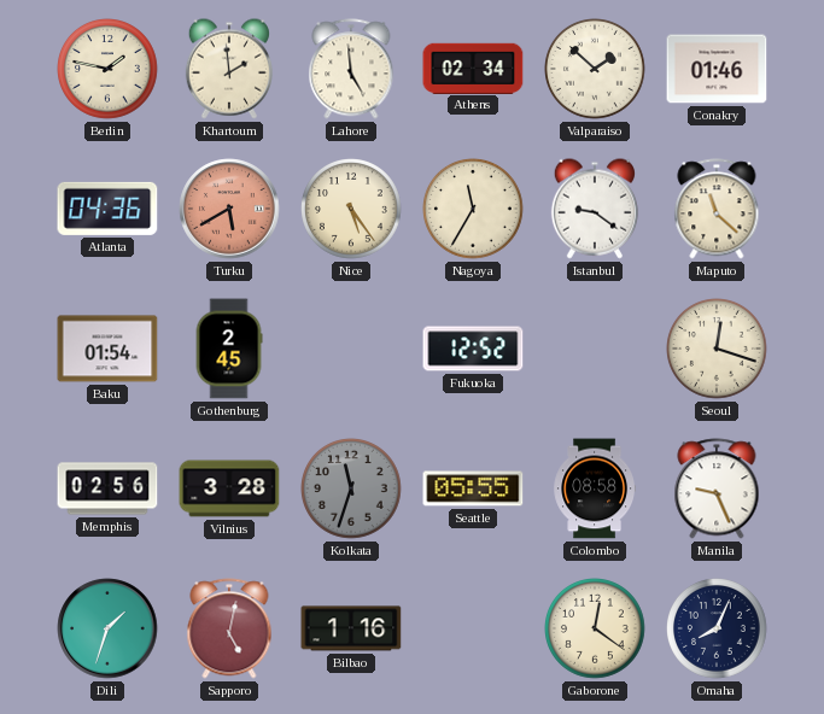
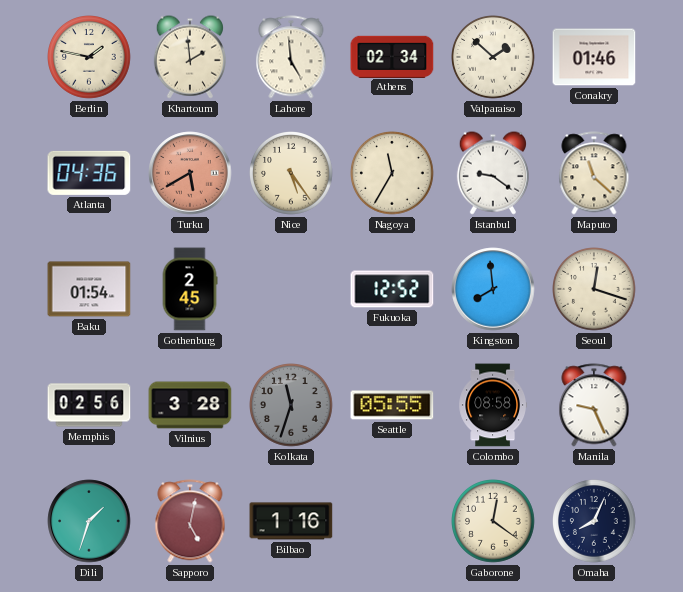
Kingston: none -> 7:59
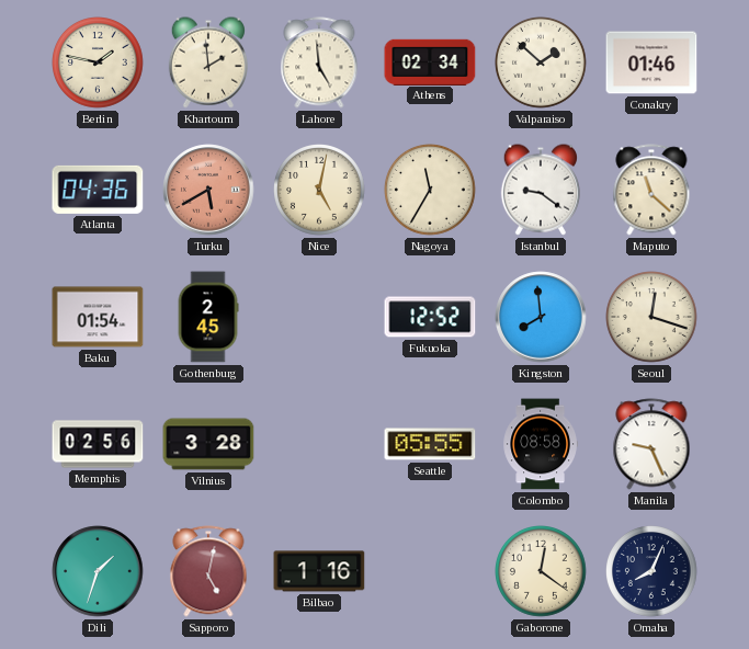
Nice: 5:24 -> 5:02
Kolkata: 11:33 -> none
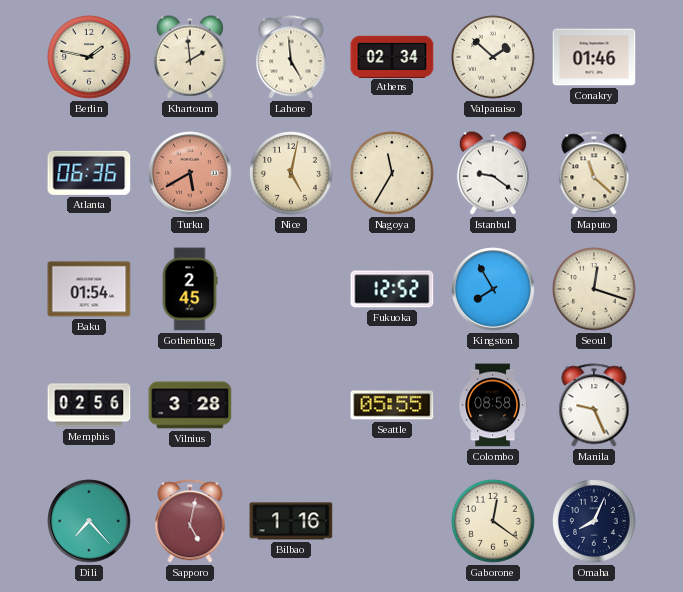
Atlanta: 04:36 -> 06:36
Kingston: 7:59 -> 7:55
Dili: 1:33 -> 7:23
